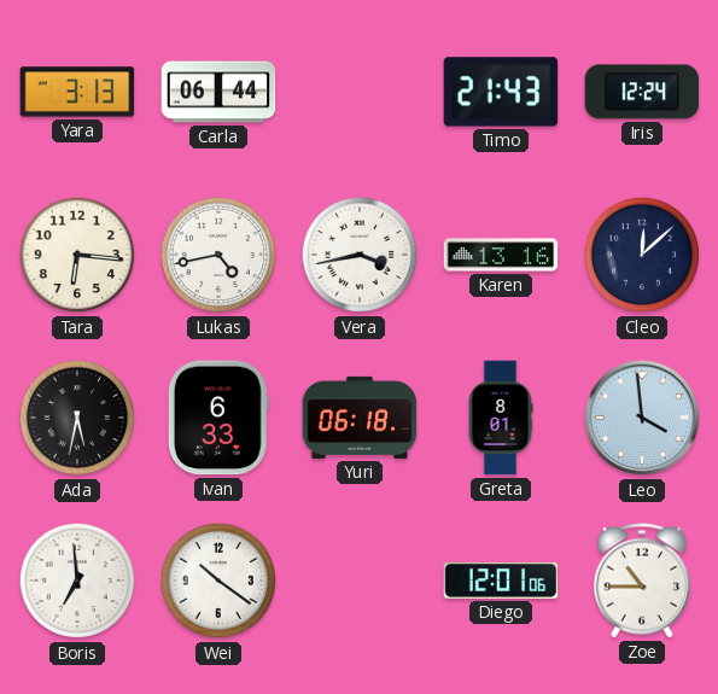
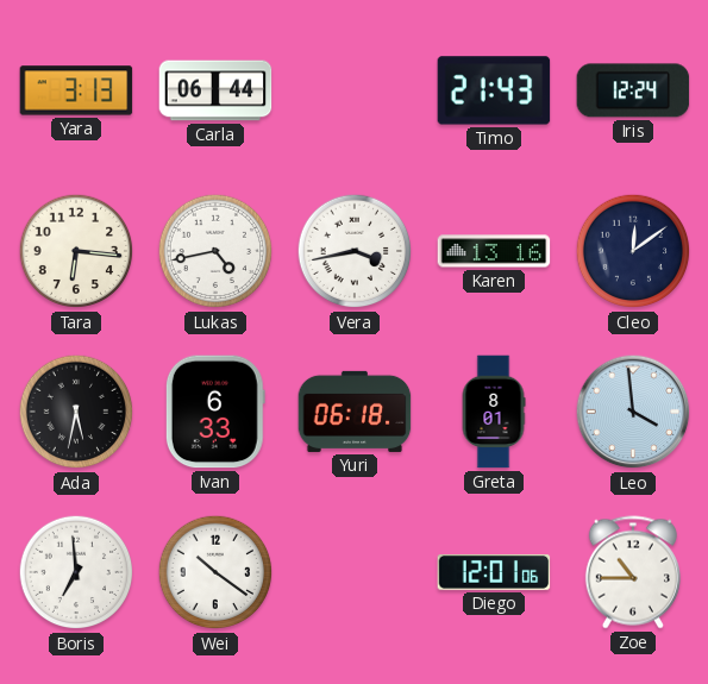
Cleo: 12:08 -> 12:09
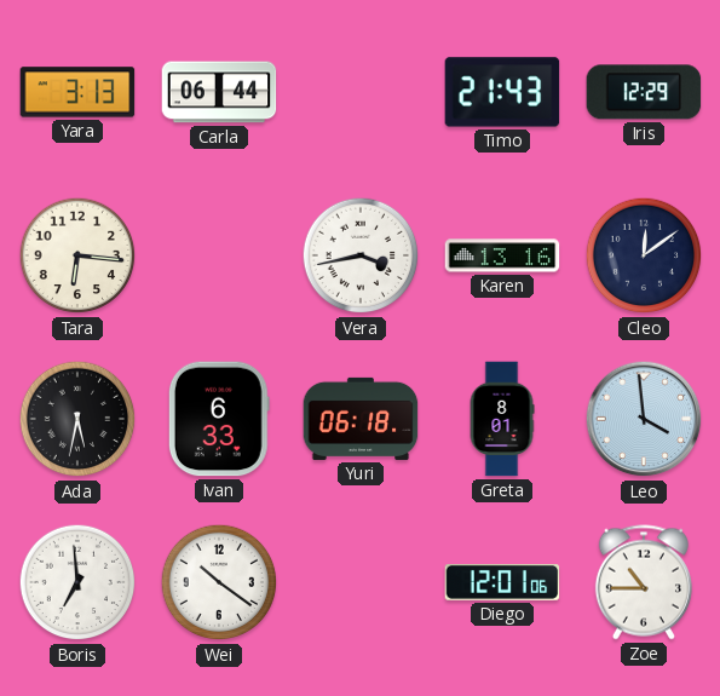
Iris: 12:24 -> 12:29
Lukas: 4:43 -> none
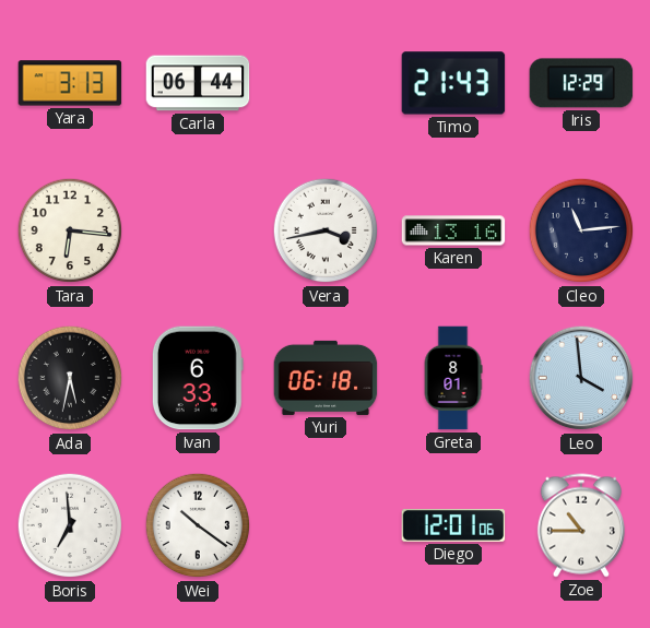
Cleo: 12:09 -> 11:14
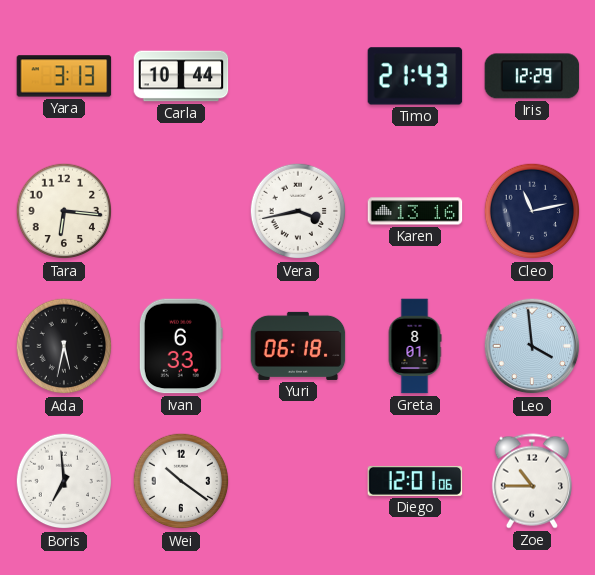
Carla: 06:44 -> 10:44
Cleo: 11:14 -> 11:13
